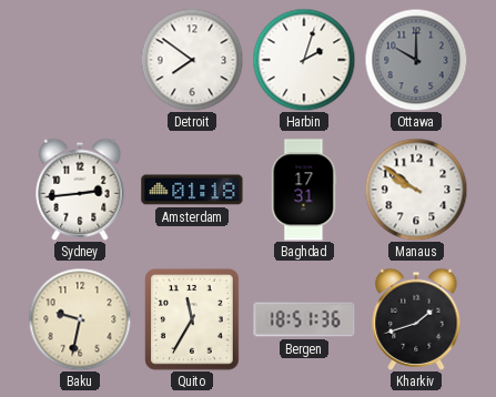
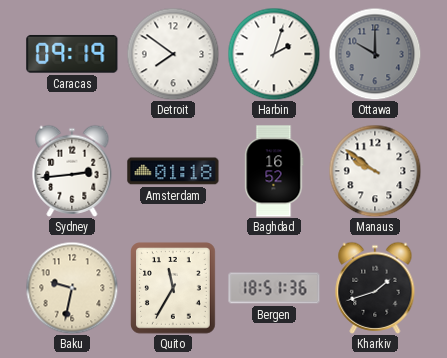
Caracas: none -> 09:19
Baghdad: 17:31 -> 16:52
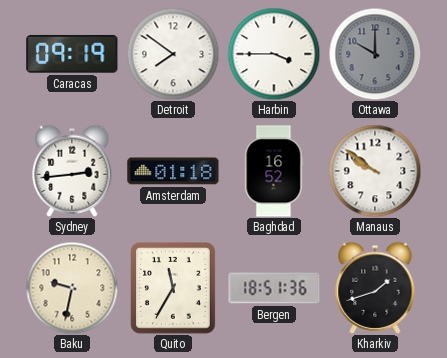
Harbin: 2:03 -> 3:45
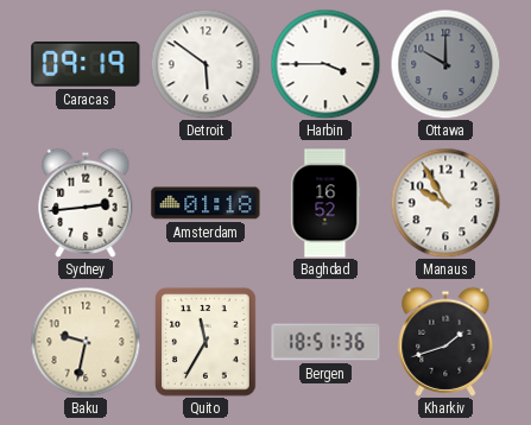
Detroit: 7:51 -> 5:51
Manaus: 9:51 -> 9:55
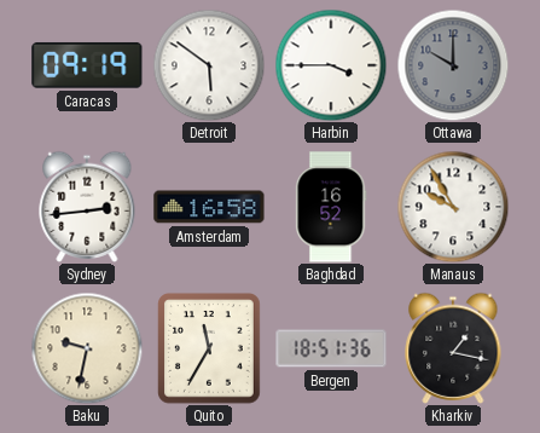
Amsterdam: 01:18 -> 16:58
Kharkiv: 1:42 -> 1:17
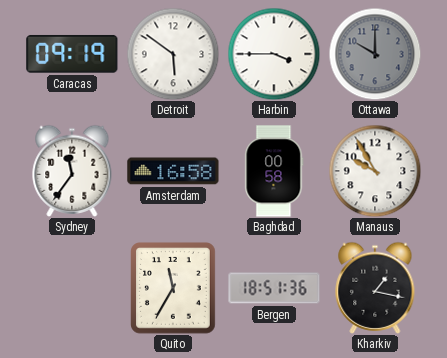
Sydney: 2:44 -> 11:36
Baghdad: 16:52 -> 00:58
Baku: 9:32 -> none
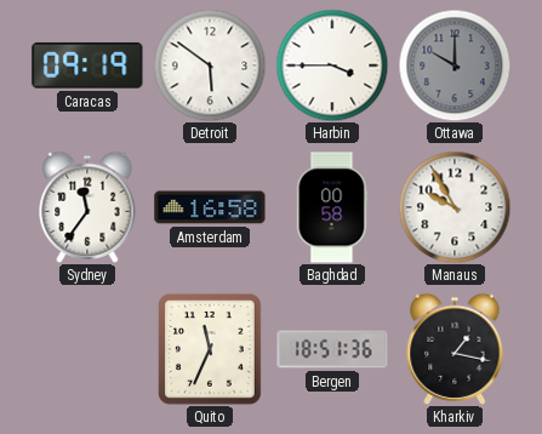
Quito: 11:35 -> 11:34
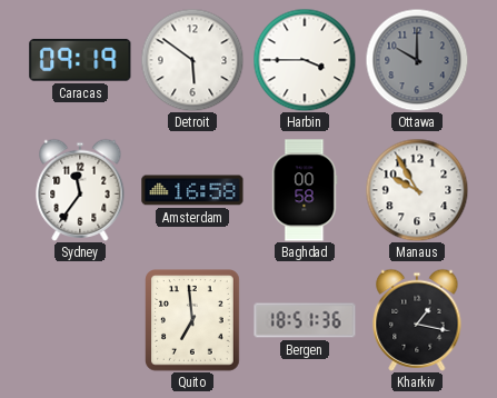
Quito: 11:34 -> 6:59
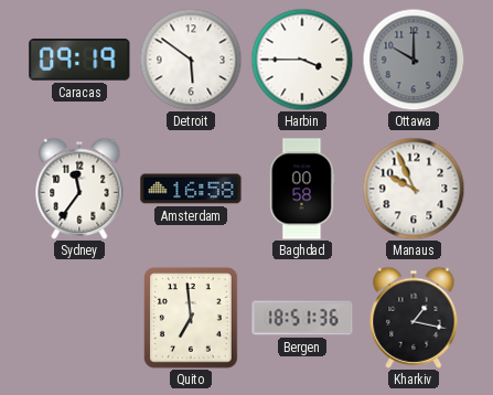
Manaus: 9:55 -> 9:56
